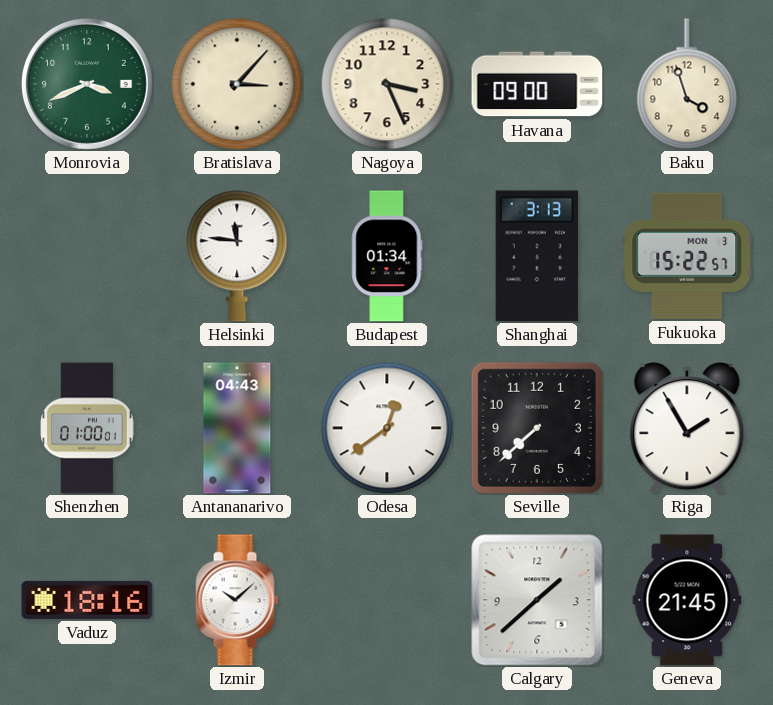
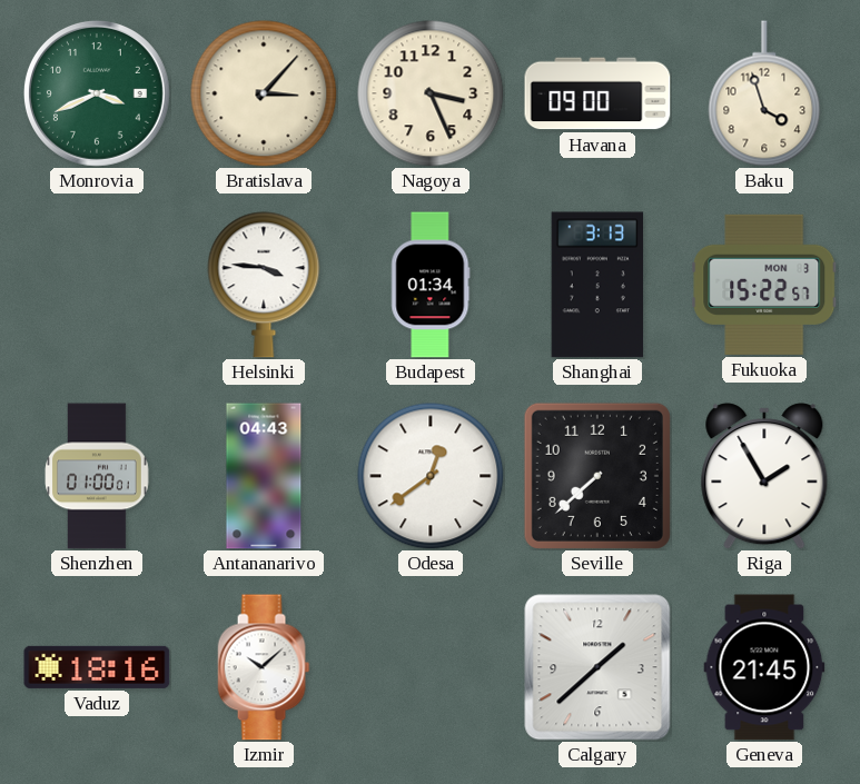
Helsinki: 11:46 -> 3:46
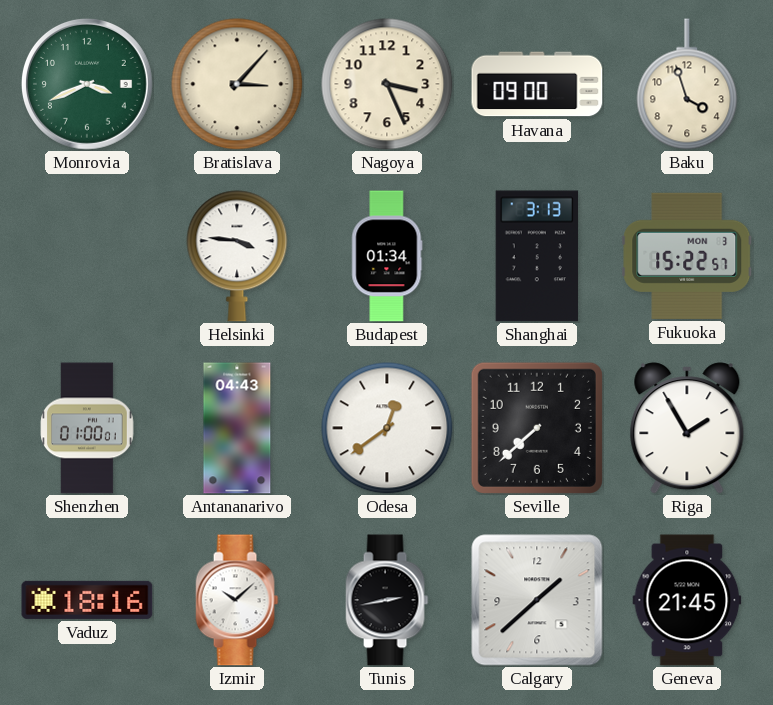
Tunis: none -> 2:43
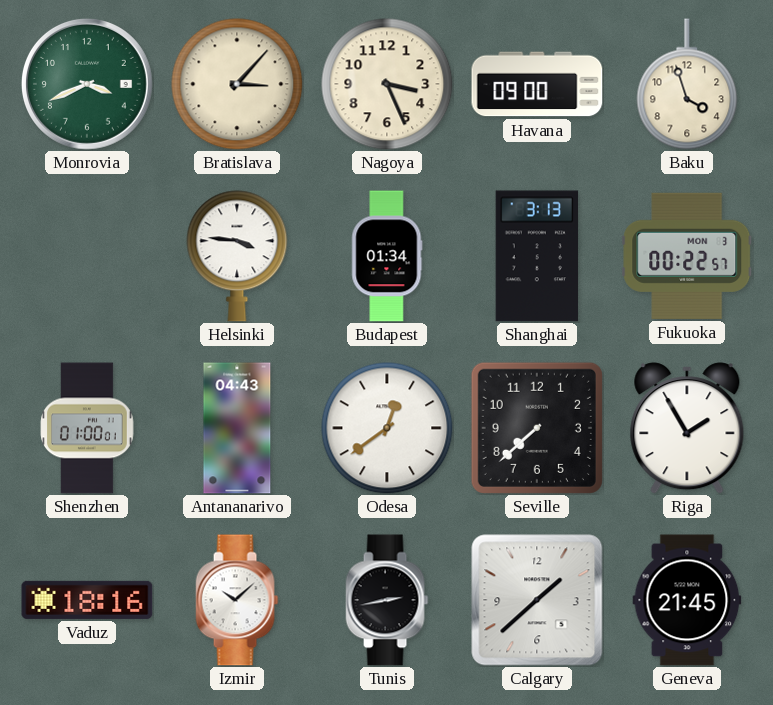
Fukuoka: 15:22 -> 00:22
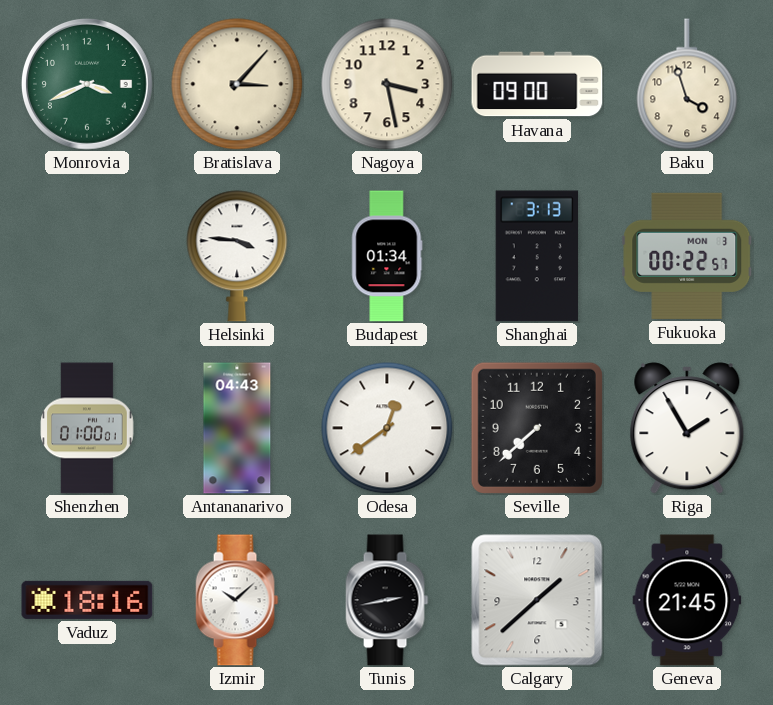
Nagoya: 3:26 -> 3:28
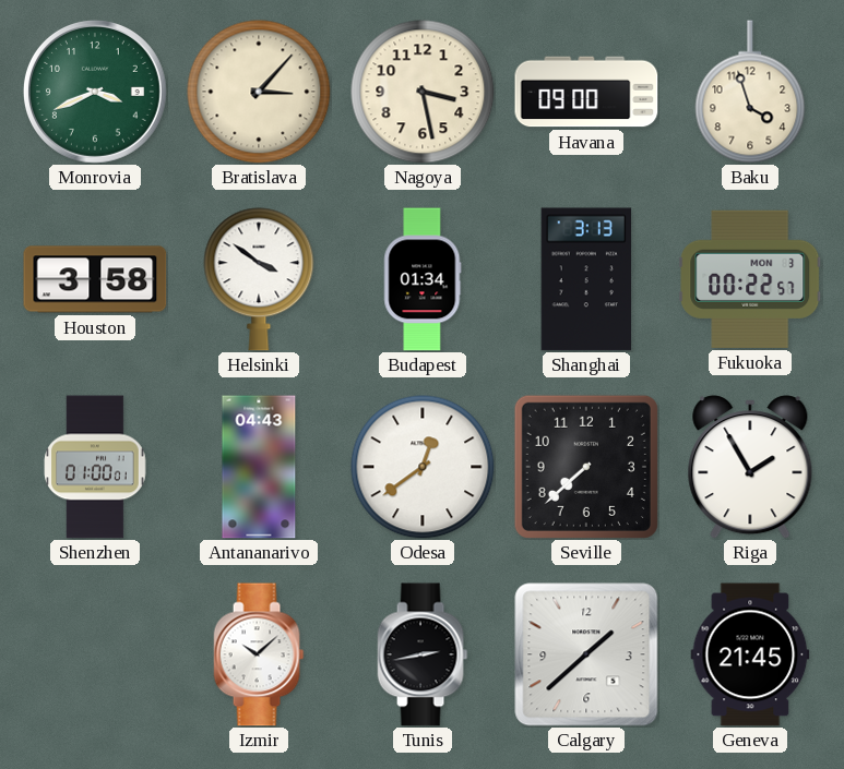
Houston: none -> 3:58
Helsinki: 3:46 -> 3:51
Vaduz: 18:16 -> none
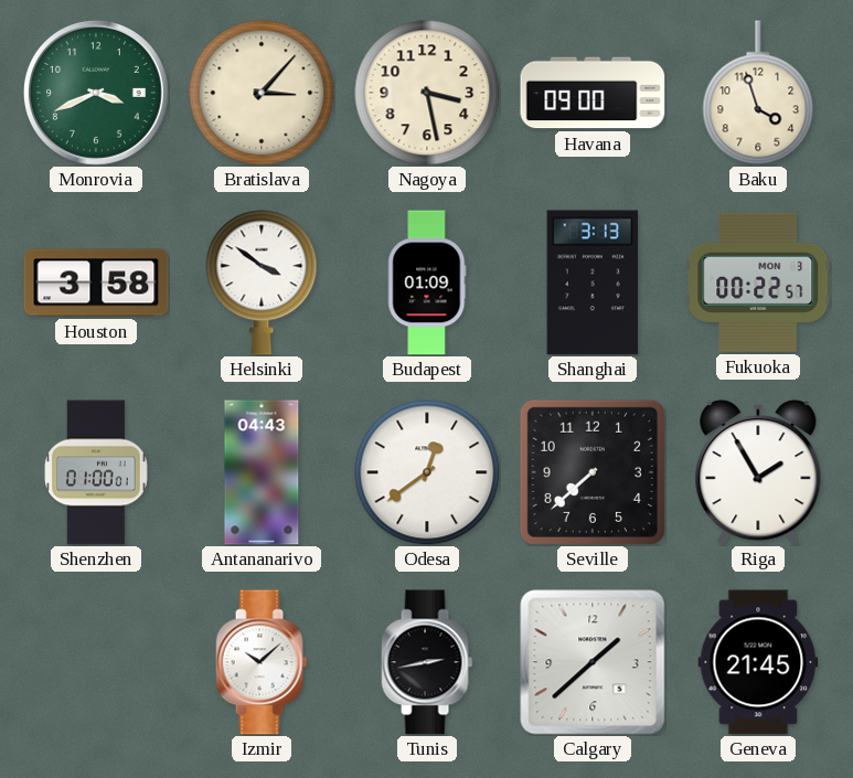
Budapest: 01:34 -> 01:09
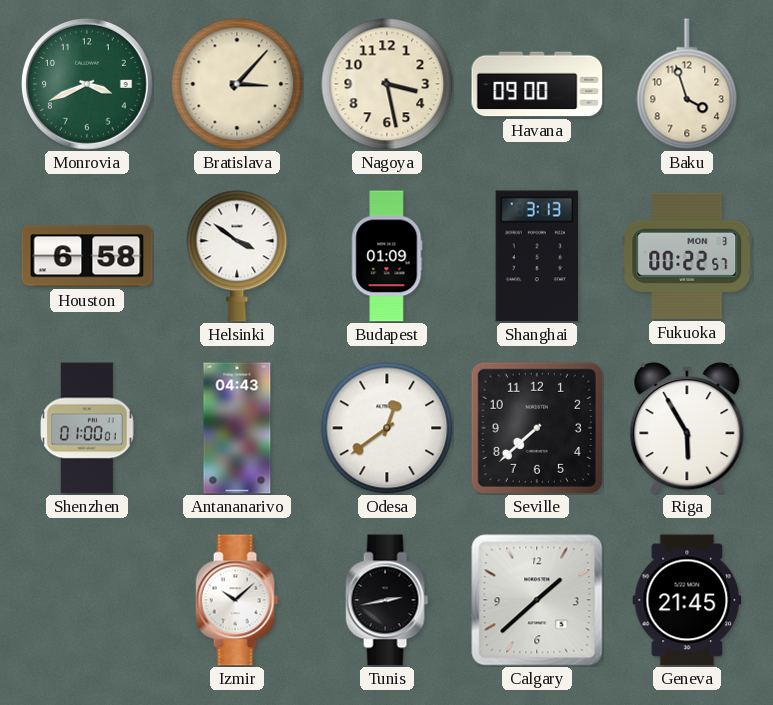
Houston: 3:58 -> 6:58
Riga: 1:55 -> 5:55
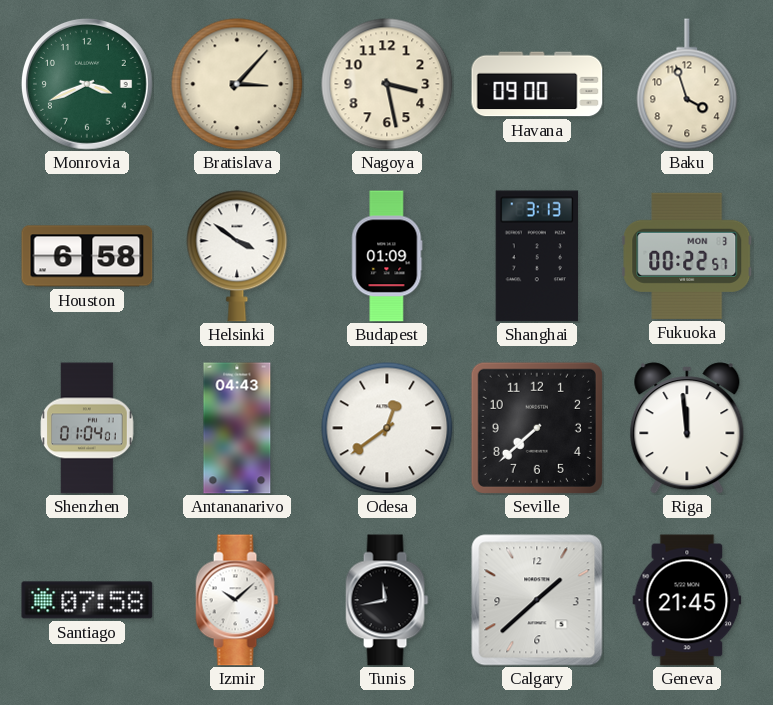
Shenzhen: 01:00 -> 01:04
Riga: 5:55 -> 11:59
Santiago: none -> 07:58
Tunis: 2:43 -> 11:43
